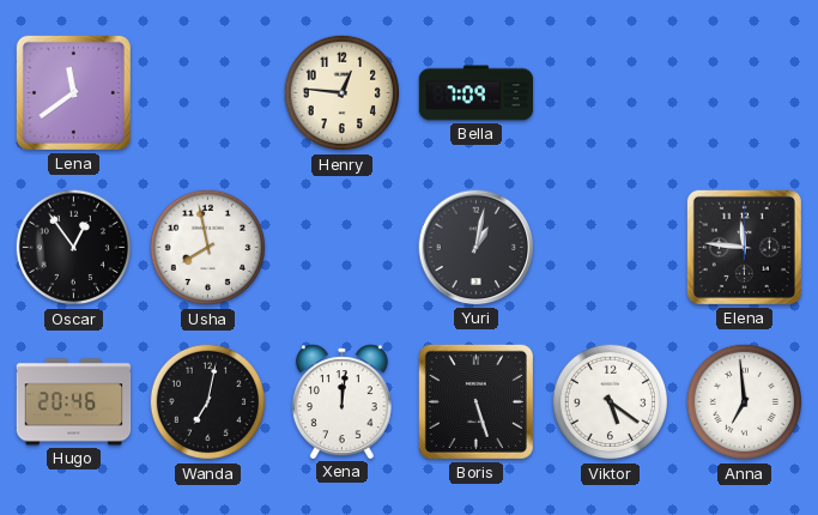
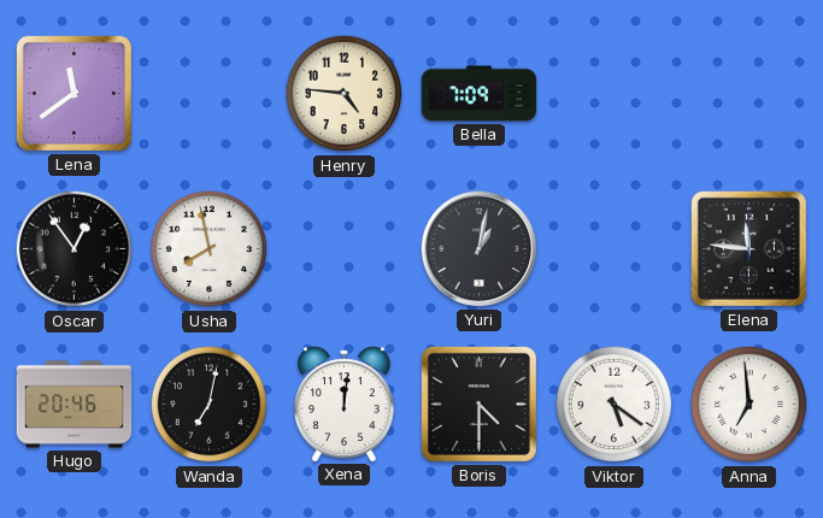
Henry: 12:46 -> 4:46
Boris: 5:27 -> 4:30
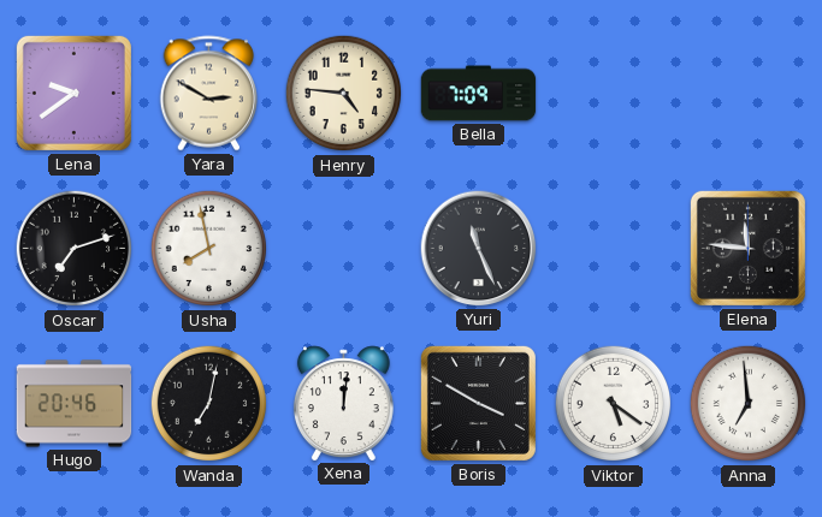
Lena: 11:39 -> 9:39
Yara: none -> 2:50
Oscar: 12:54 -> 7:12
Yuri: 1:02 -> 11:26
Boris: 4:30 -> 3:50
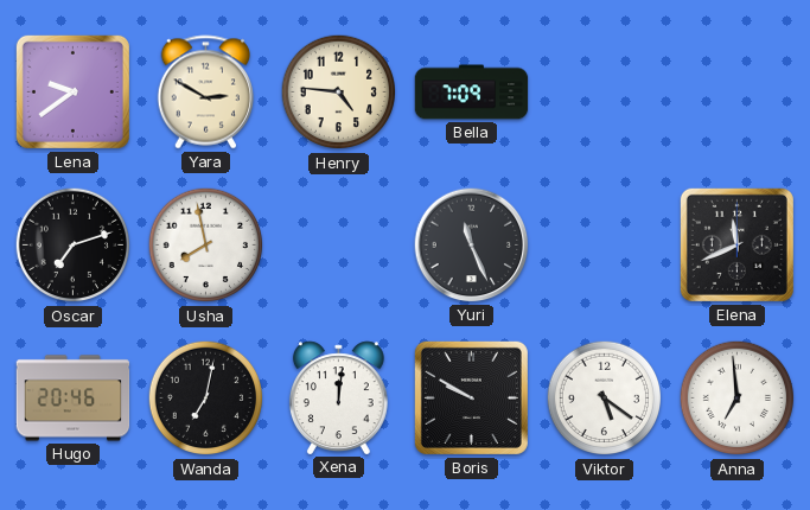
Elena: 11:46 -> 11:41
Boris: 3:50 -> 9:50
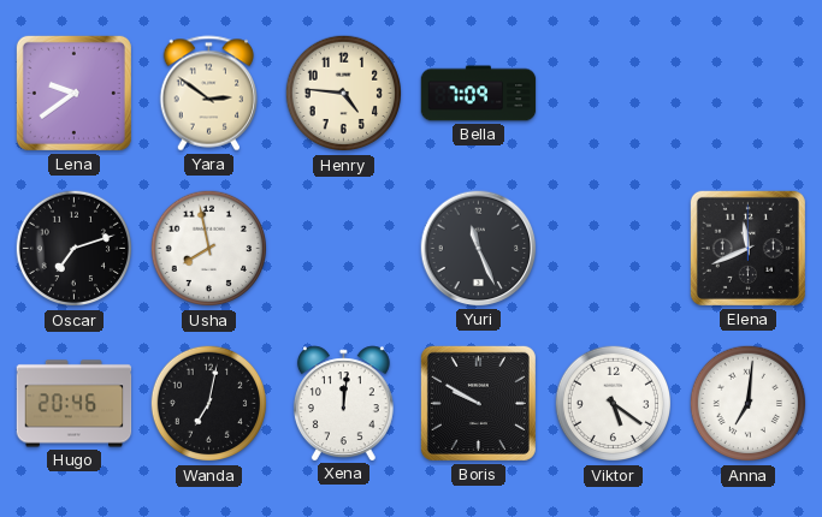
Yara: 2:50 -> 2:51
Anna: 6:59 -> 7:01
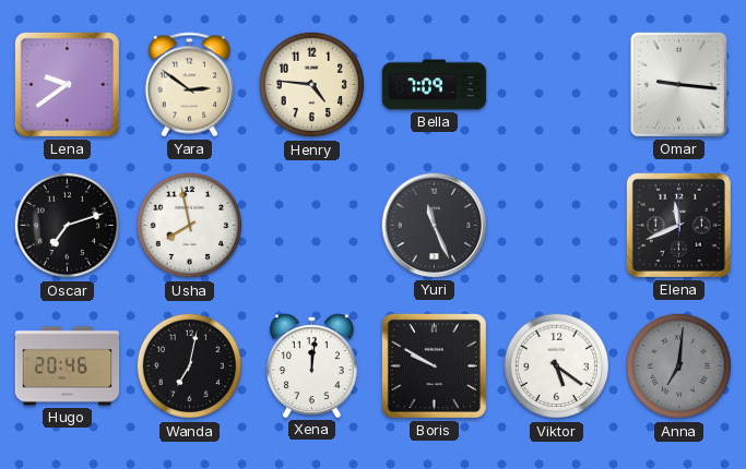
Omar: none -> 9:16
Anna dial: white -> grey
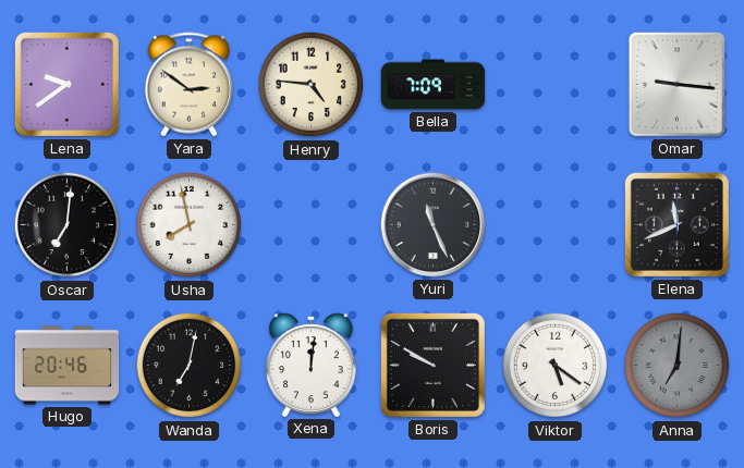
Oscar: 7:12 -> 7:01
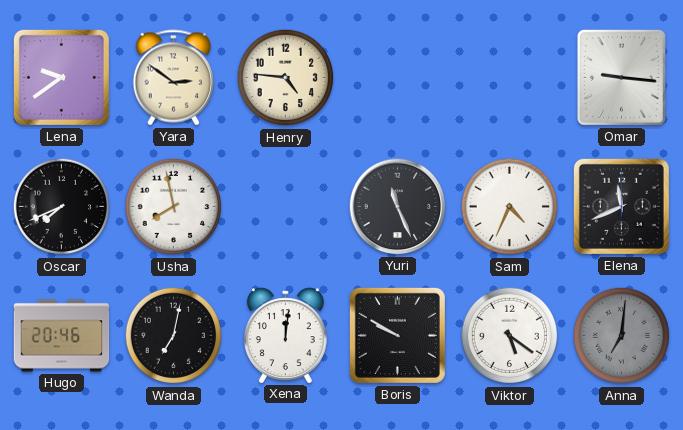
Bella: 7:09 -> none
Oscar: 7:01 -> 7:41
Sam: none -> 4:34
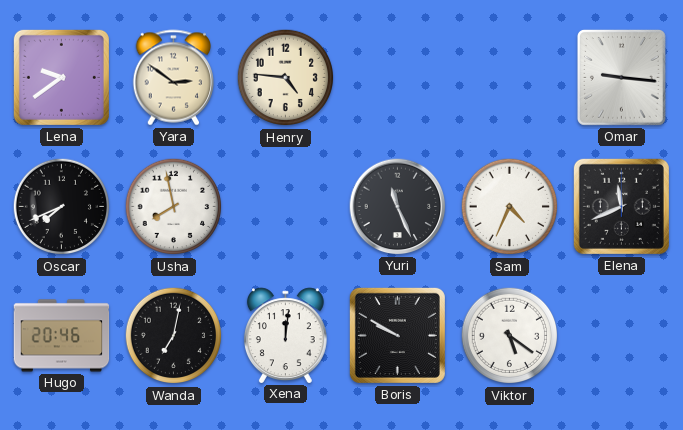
Anna: 7:01 -> none
